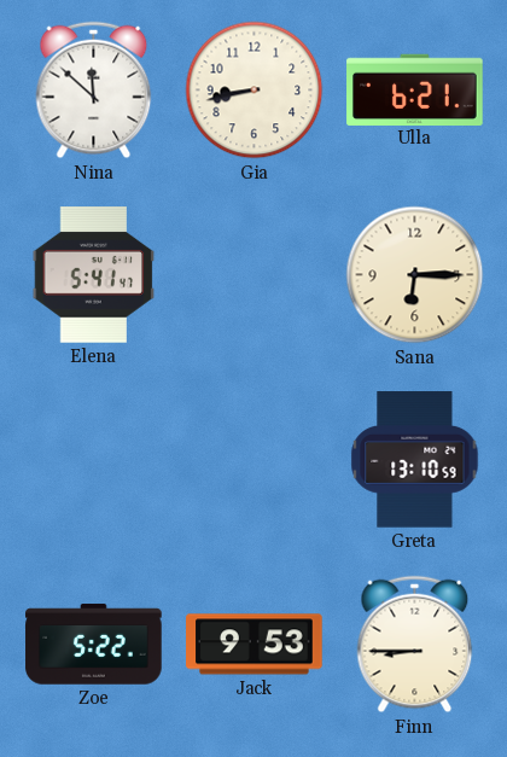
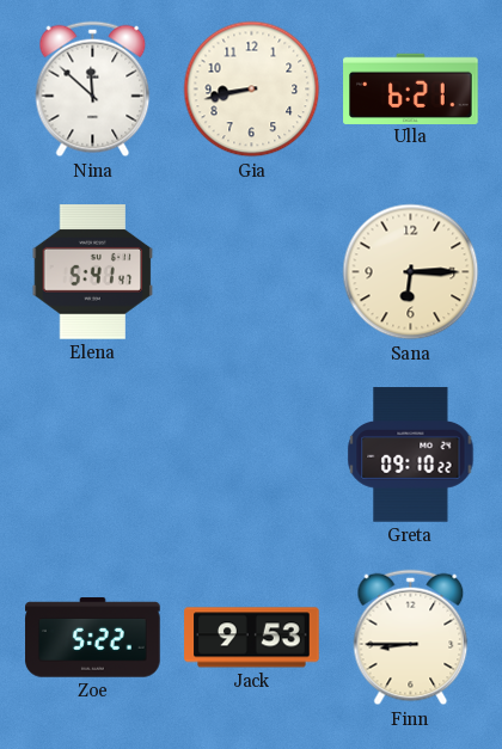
Greta: 13:10 -> 09:10
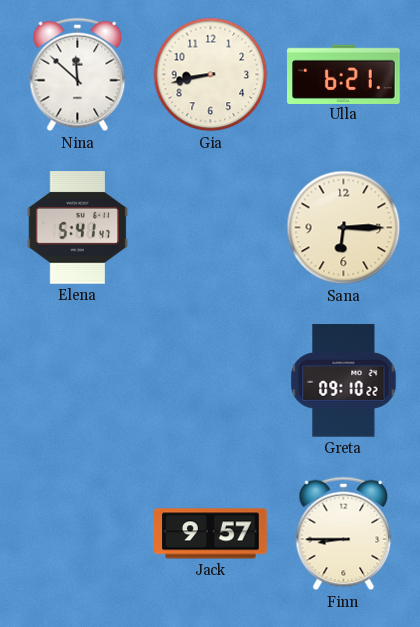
Zoe: 5:22 -> none
Jack: 9:53 -> 9:57
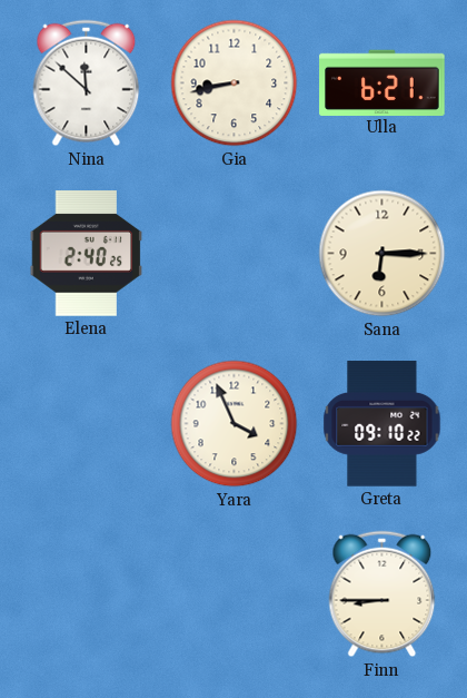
Elena: 5:41 -> 2:40
Yara: none -> 3:56
Jack: 9:57 -> none
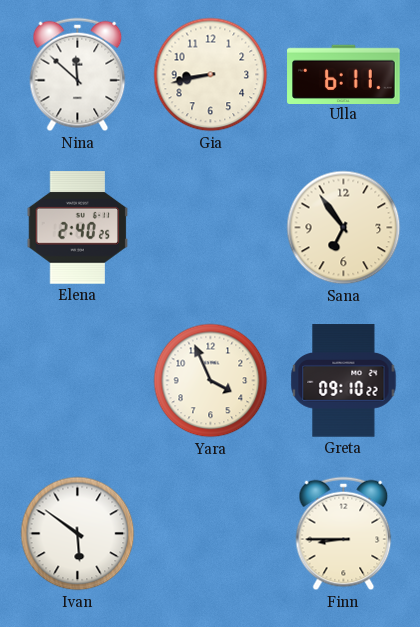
Ulla: 6:21 -> 6:11
Sana: 6:15 -> 6:54
Ivan: none -> 5:51
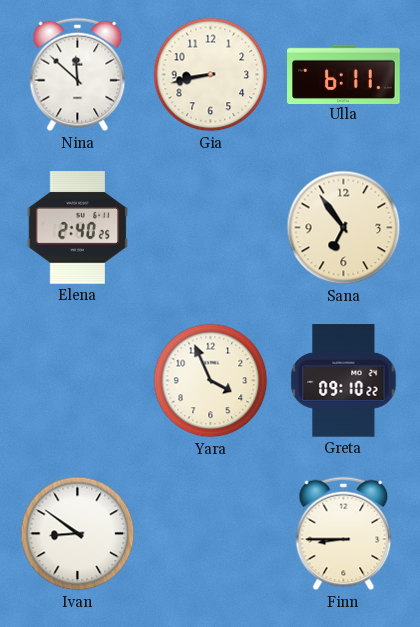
Ivan: 5:51 -> 8:51
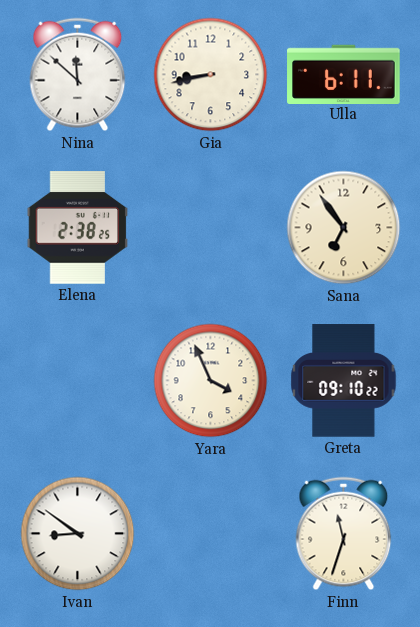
Elena: 2:40 -> 2:38
Finn: 8:45 -> 11:33
